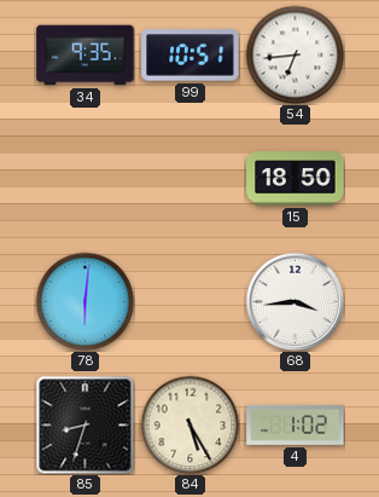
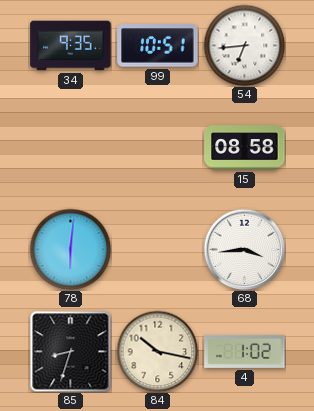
15: 18:50 -> 08:58
84: 5:25 -> 10:17
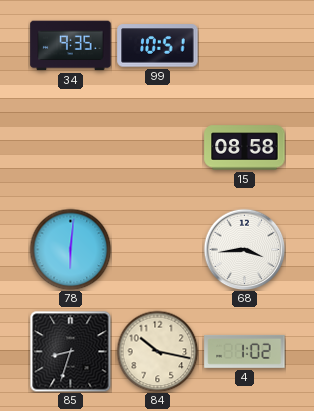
54: 6:44 -> none
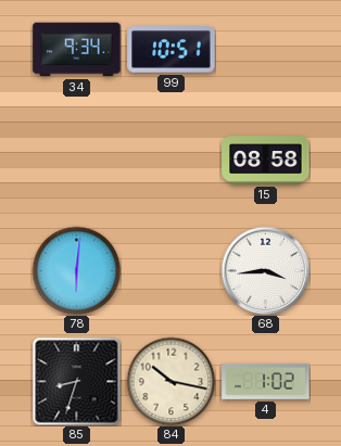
34: 9:35 -> 9:34
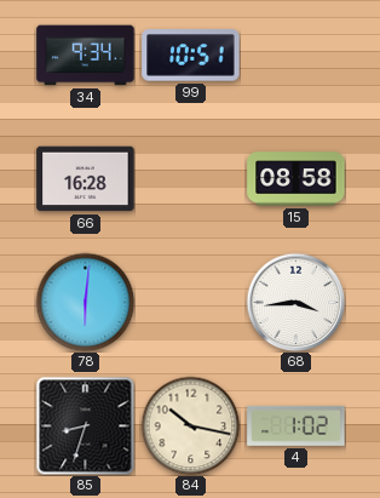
66: none -> 16:28
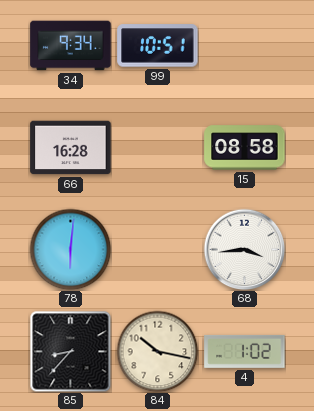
85: 8:33 -> 8:37
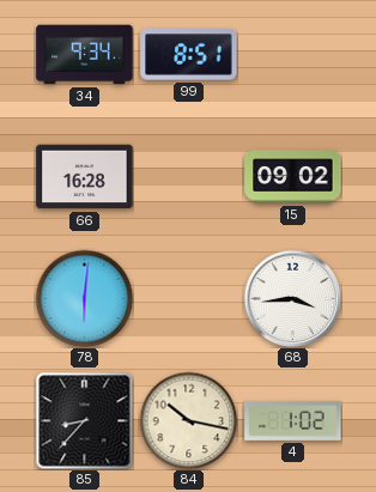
99: 10:51 -> 8:51
15: 08:58 -> 09:02
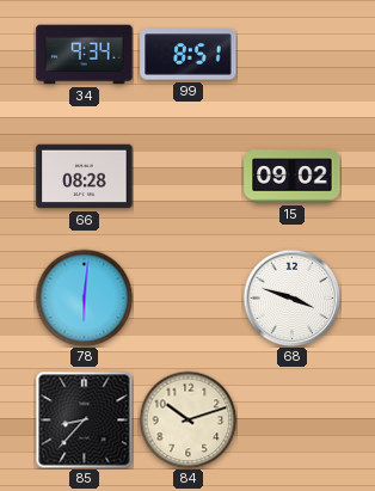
66: 16:28 -> 08:28
68: 3:44 -> 3:48
84: 10:17 -> 10:12
4: 1:02 -> none
